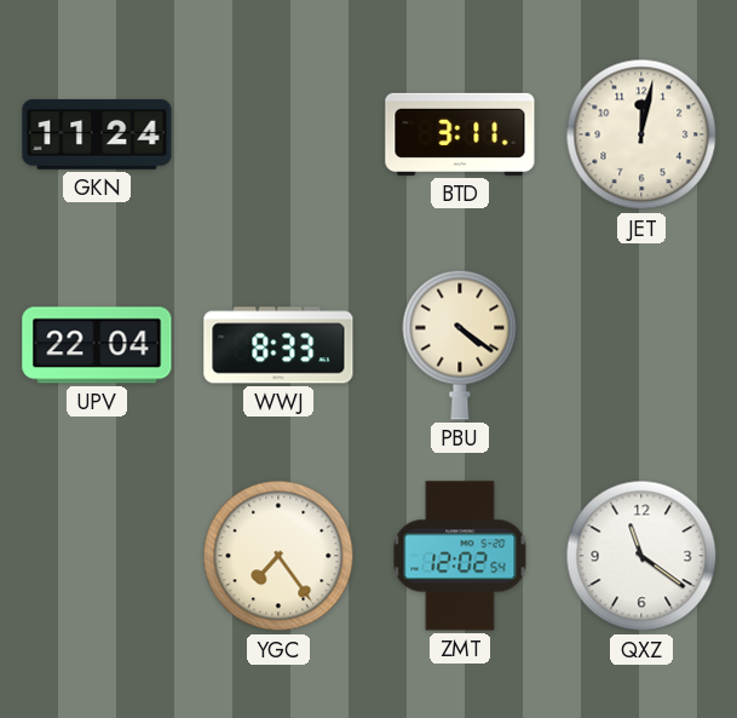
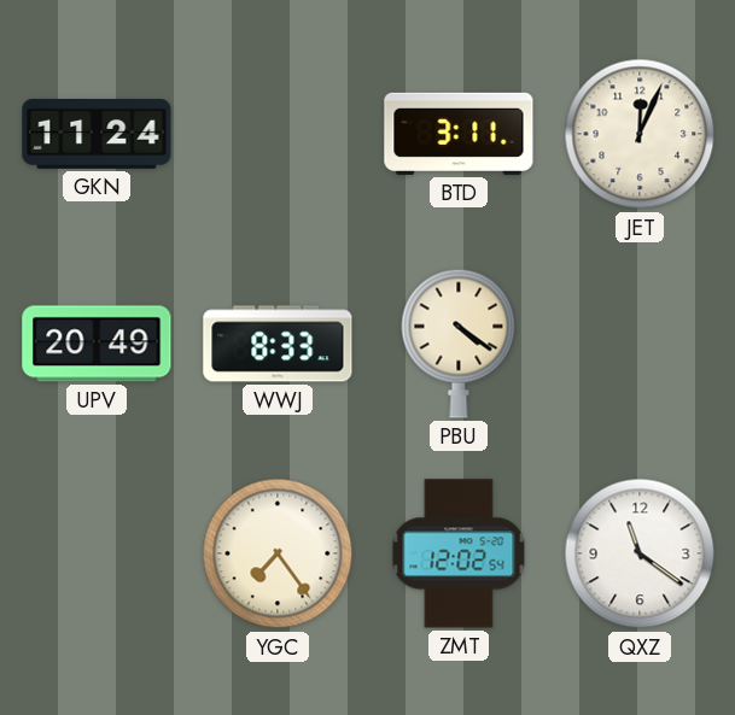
JET: 12:02 -> 12:04
UPV: 22:04 -> 20:49
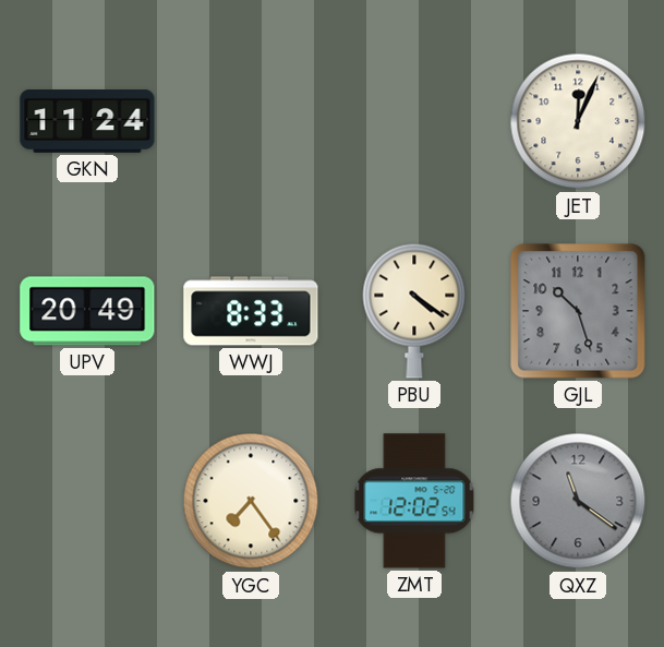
BTD: 3:11 -> none
GJL: none -> 10:27
QXZ dial: white -> grey
